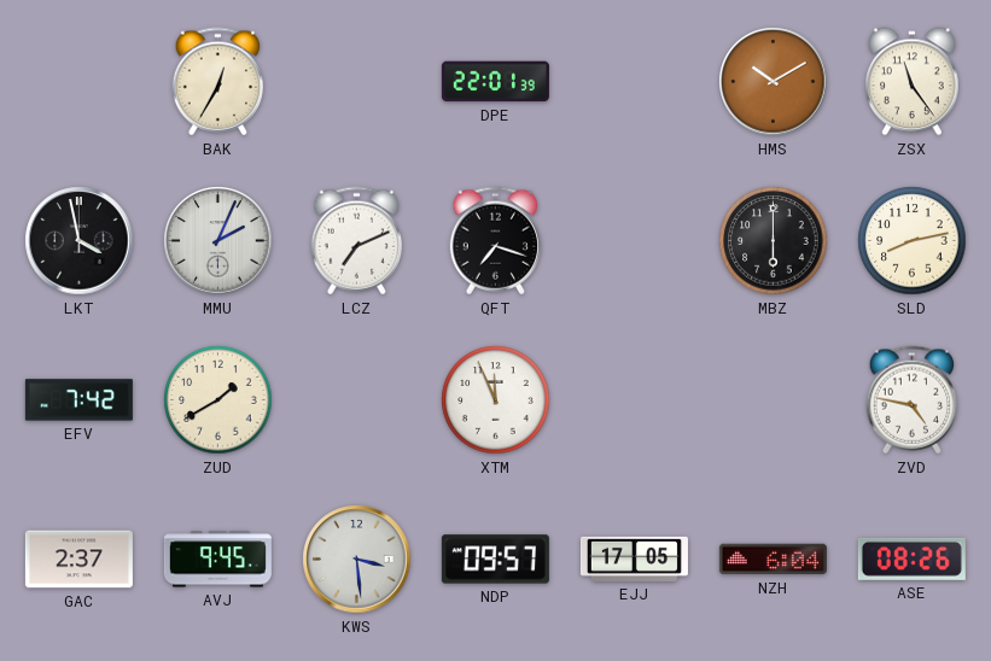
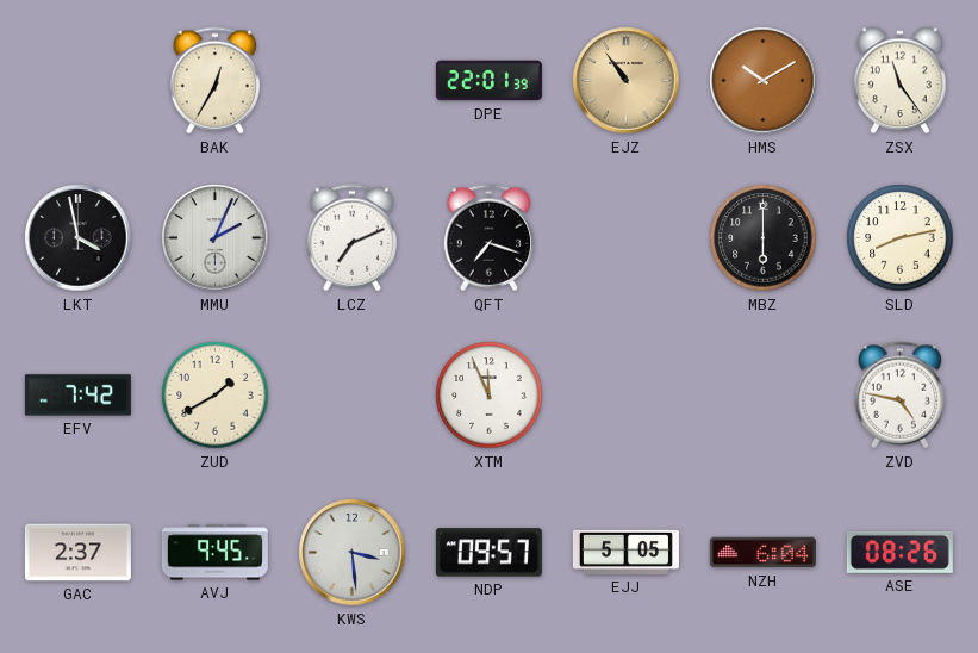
EJZ: none -> 10:54
EJJ: 17:05 -> 5:05
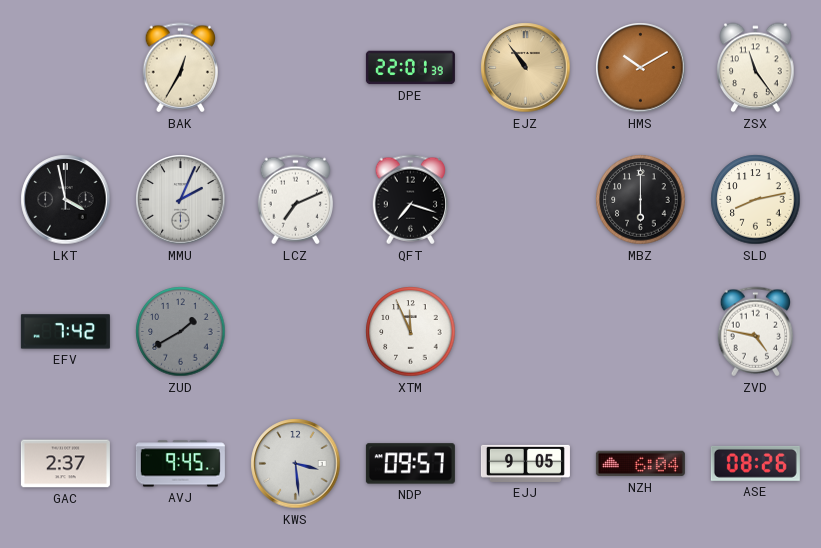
ZUD dial: cream -> grey
EJJ: 5:05 -> 9:05
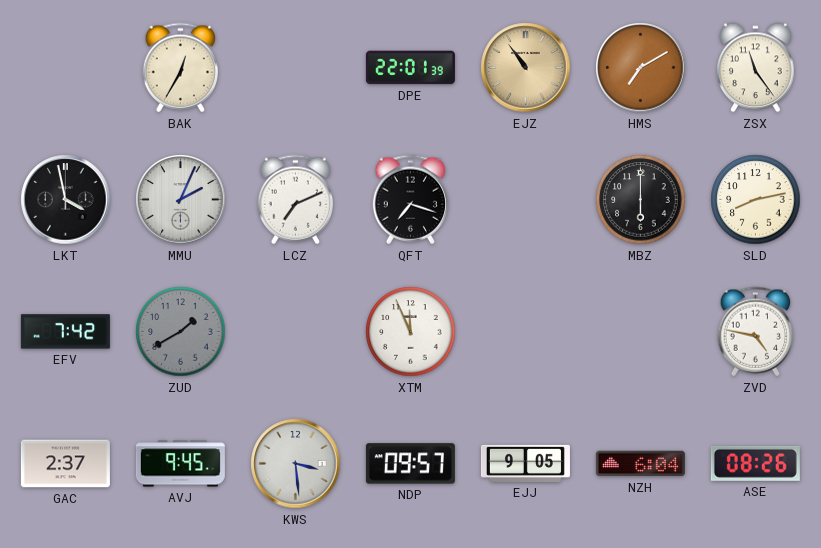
HMS: 10:10 -> 7:10
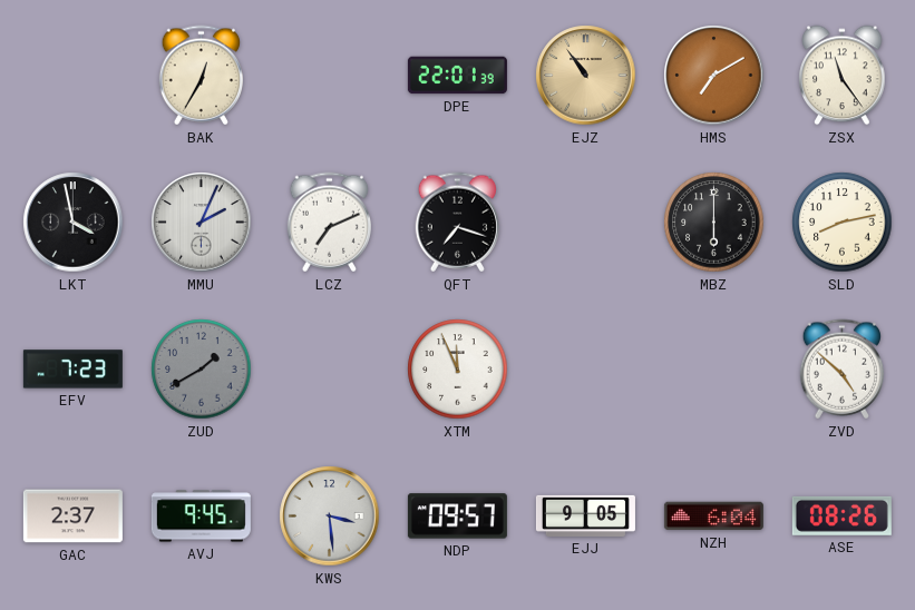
EFV: 7:42 -> 7:23
ZVD: 4:47 -> 4:52
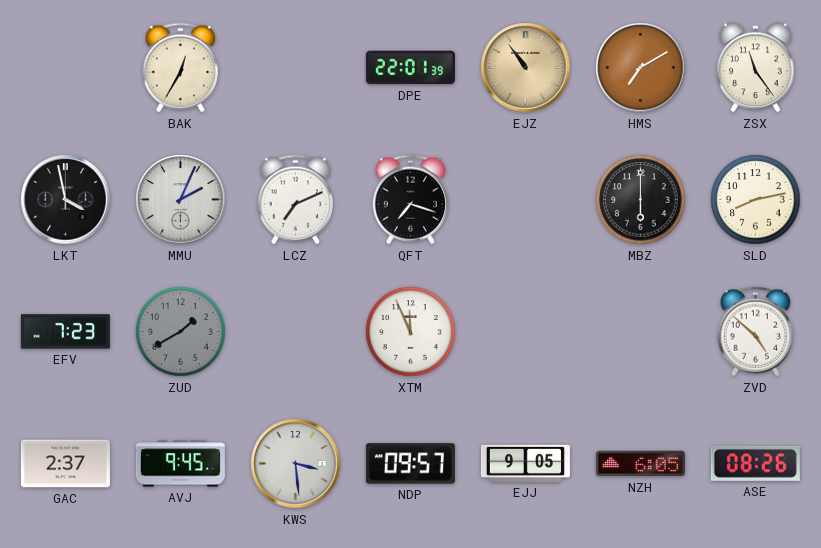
NZH: 6:04 -> 6:05
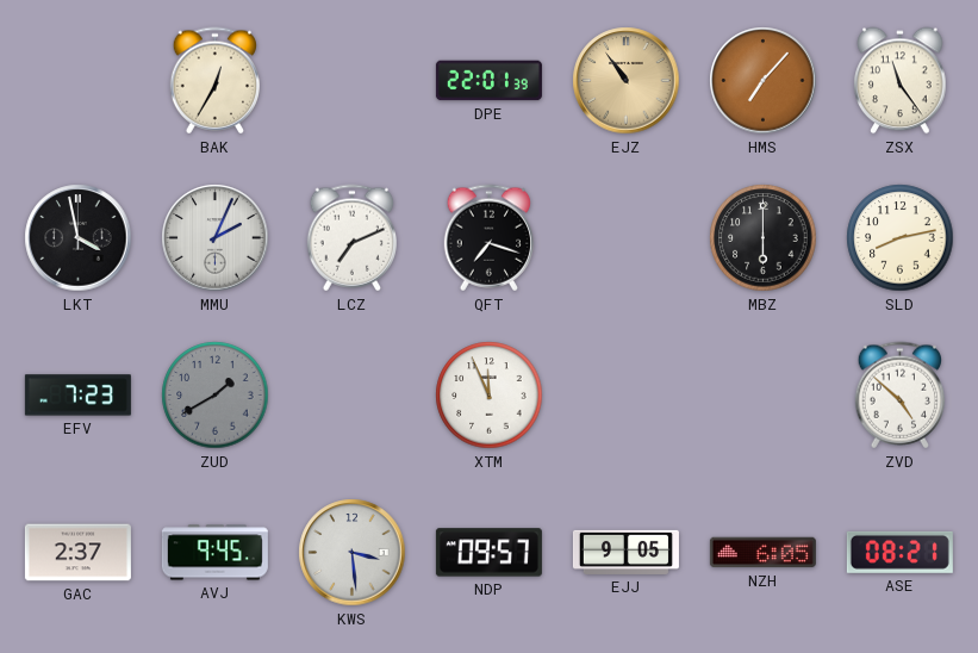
HMS: 7:10 -> 7:07
ASE: 08:26 -> 08:21
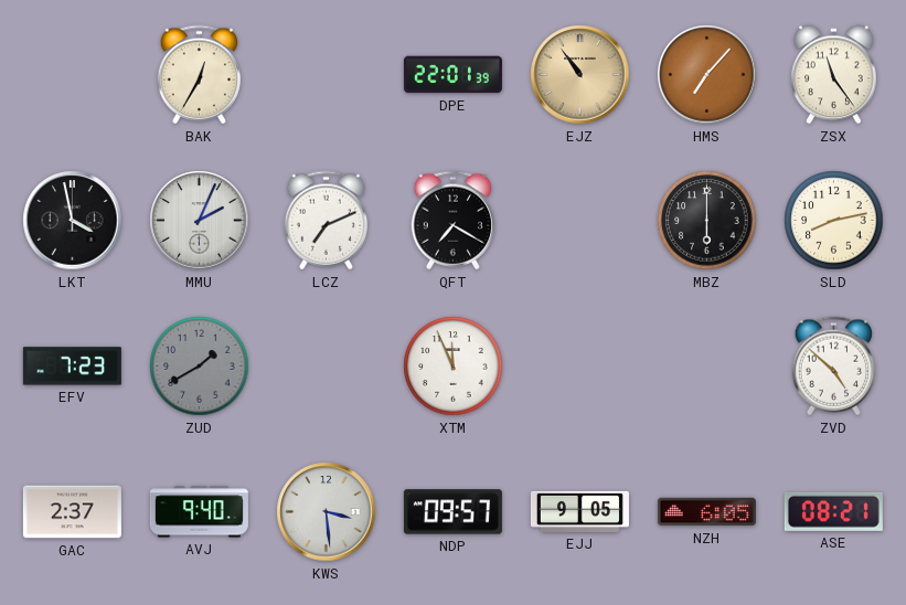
QFT: 7:18 -> 7:20
AVJ: 9:45 -> 9:40
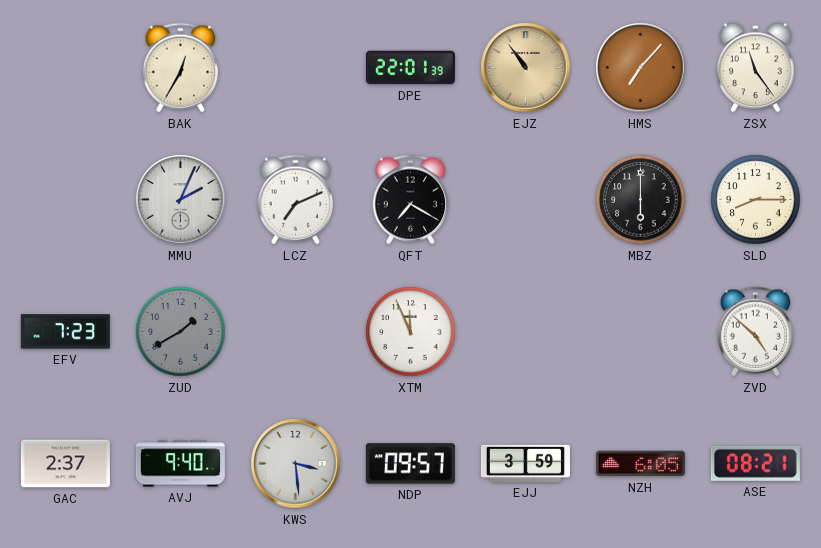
LKT: 3:58 -> none
SLD: 8:13 -> 8:15
EJJ: 9:05 -> 3:59
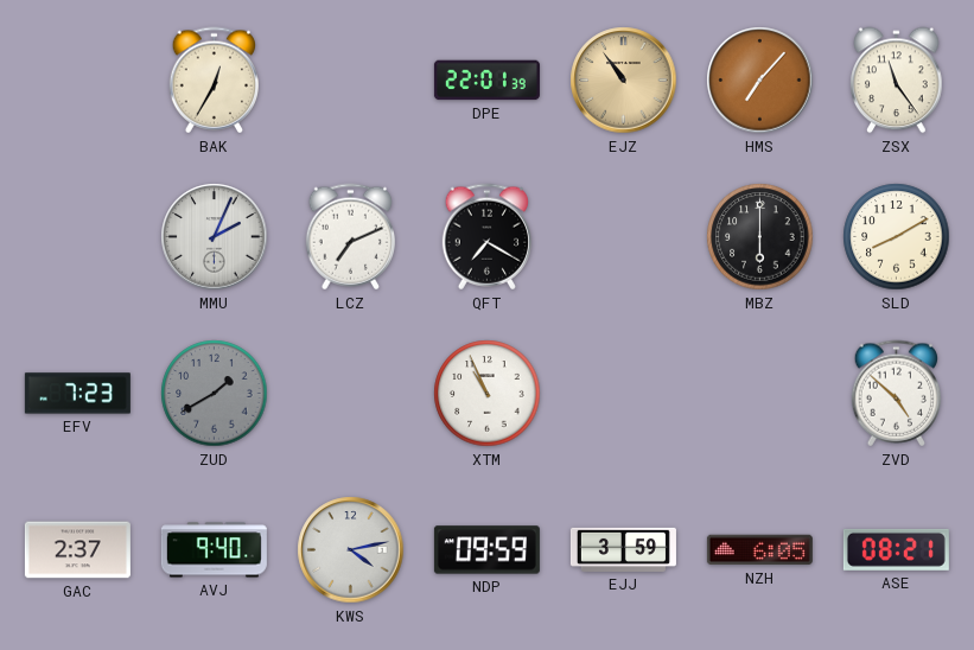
SLD: 8:15 -> 8:10
XTM: 11:56 -> 10:56
KWS: 3:29 -> 4:13
NDP: 09:57 -> 09:59
